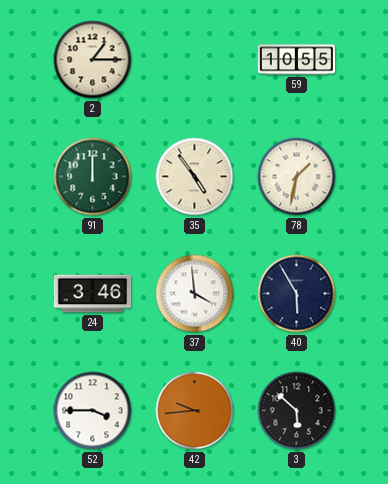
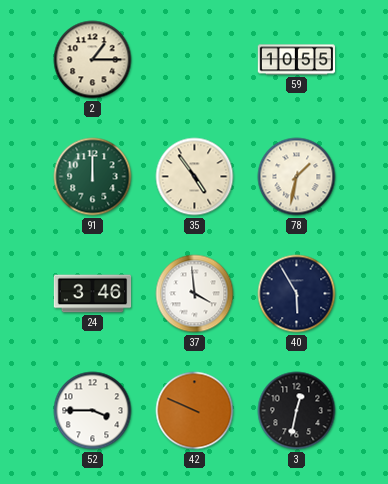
42: 9:44 -> 9:49
3: 5:52 -> 12:32
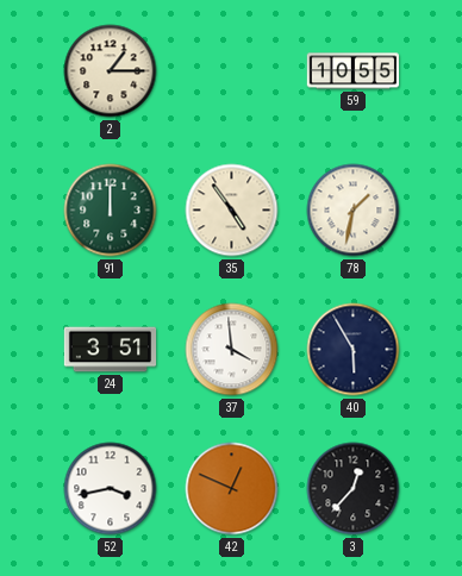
24: 3:46 -> 3:51
52: 3:45 -> 3:43
42: 9:49 -> 12:49
3: 12:32 -> 12:37
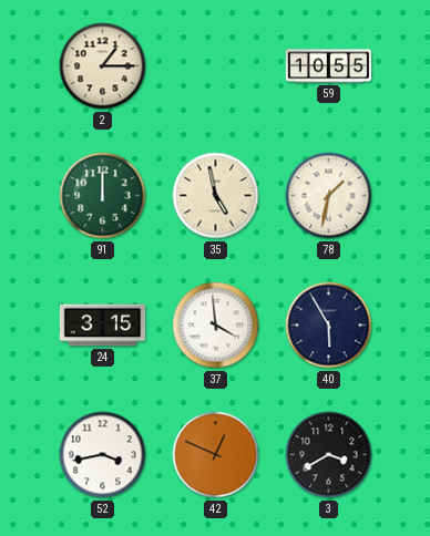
35: 4:54 -> 4:58
24: 3:51 -> 3:15
3: 12:37 -> 3:40
